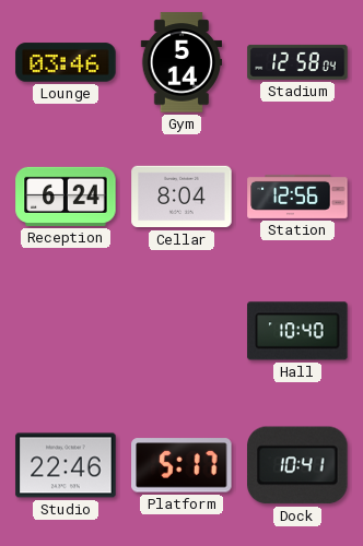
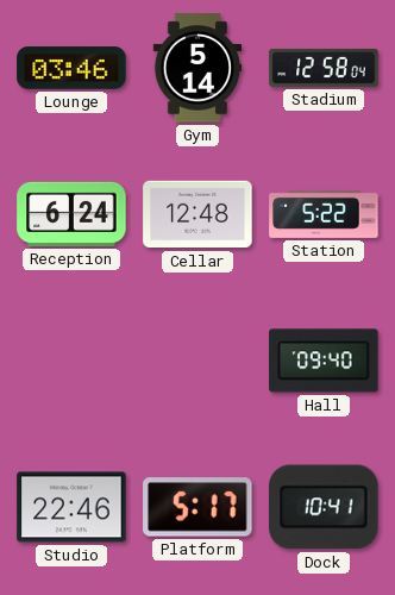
Cellar: 8:04 -> 12:48
Station: 12:56 -> 5:22
Hall: 10:40 -> 09:40
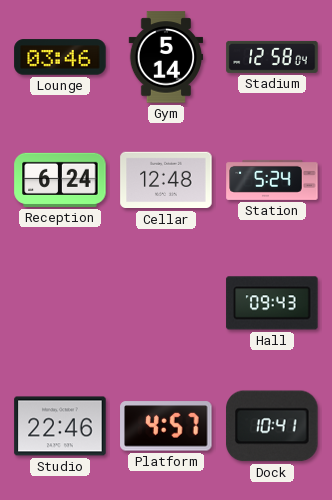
Station: 5:22 -> 5:24
Hall: 09:40 -> 09:43
Platform: 5:17 -> 4:57
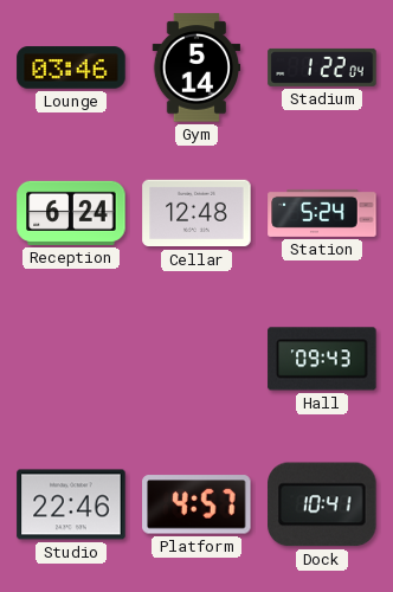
Stadium: 12:58 -> 1:22
